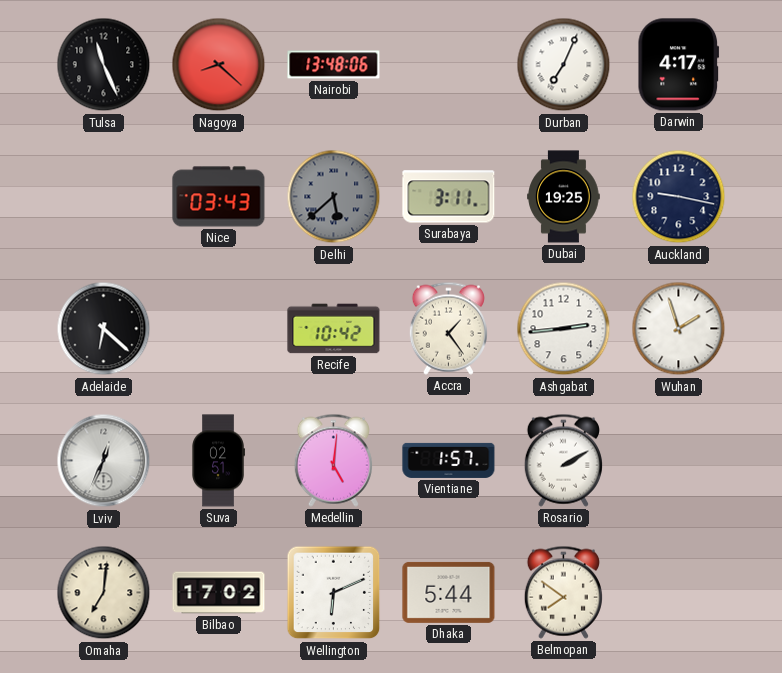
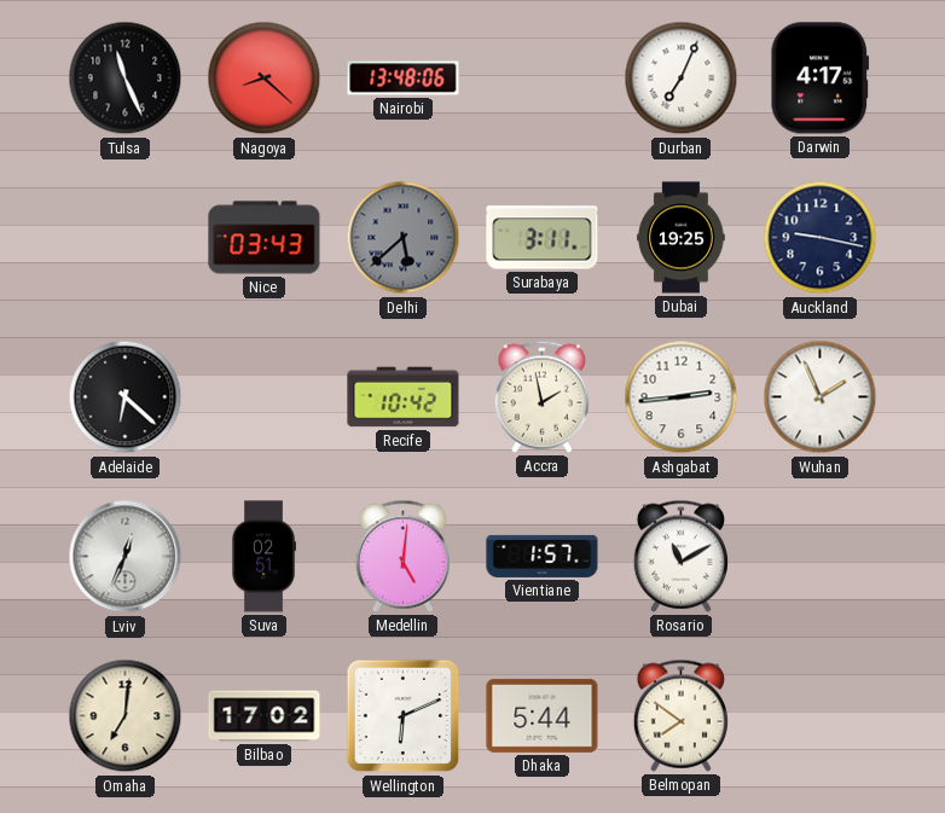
Accra: 1:24 -> 1:58
Wuhan: 1:57 -> 1:56
Rosario: 2:10 -> 11:10
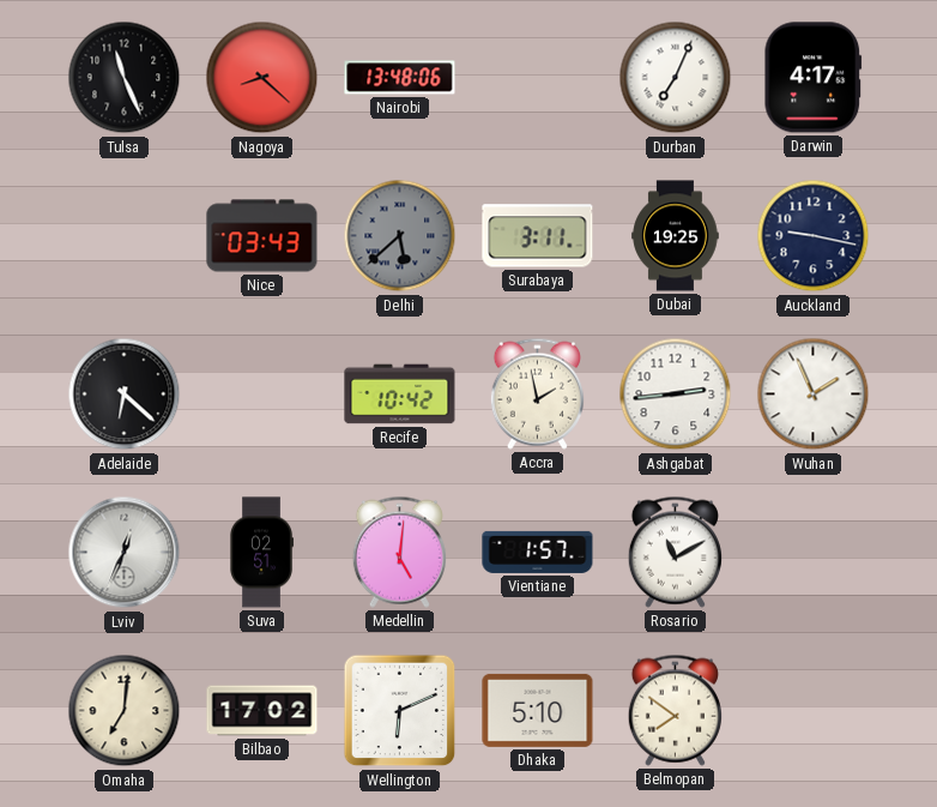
Dhaka: 5:44 -> 5:10
